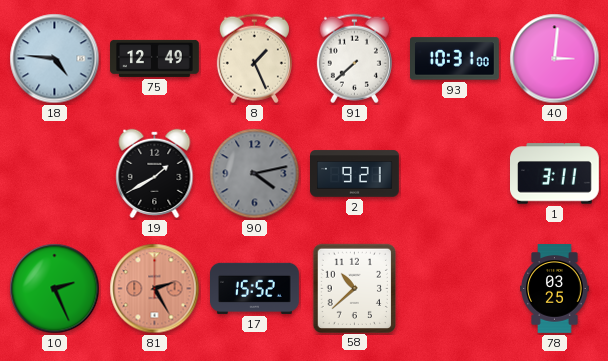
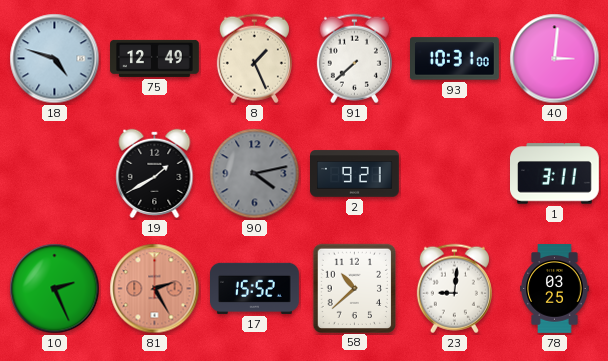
18: 4:46 -> 4:48
23: none -> 9:01
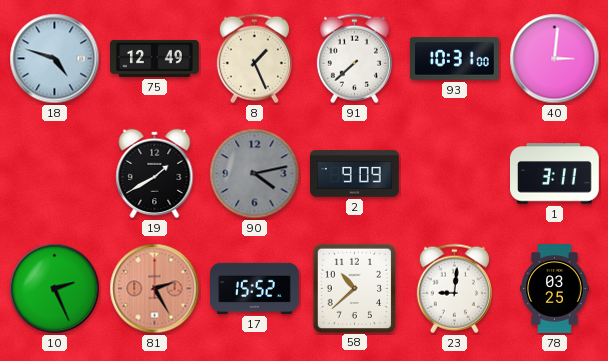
2: 9:21 -> 9:09
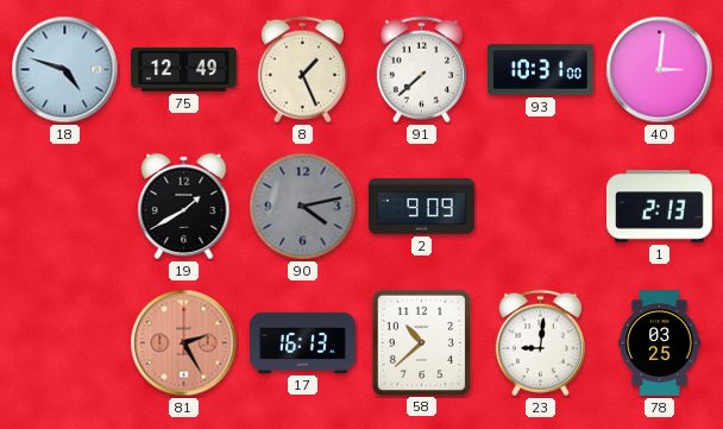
1: 3:11 -> 2:13
10: 2:26 -> none
17: 15:52 -> 16:13
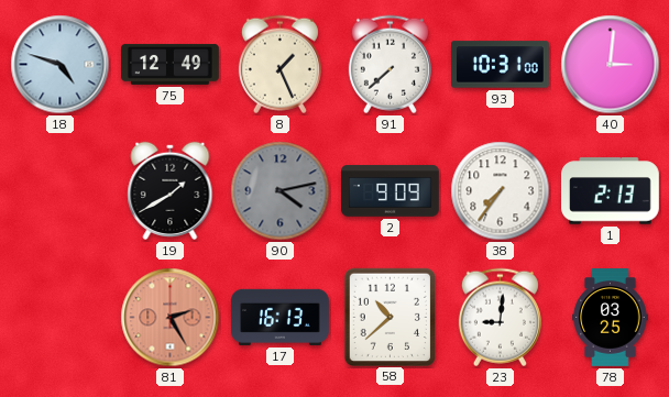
38: none -> 7:36
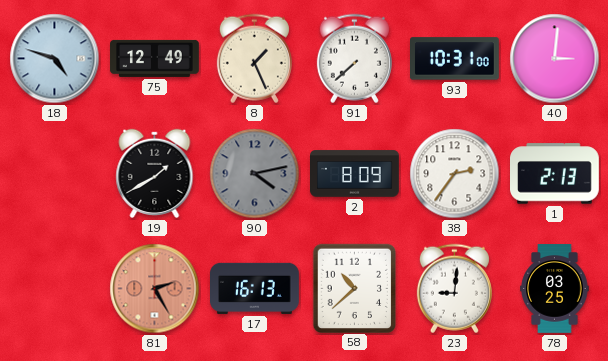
2: 9:09 -> 8:09
38: 7:36 -> 2:36
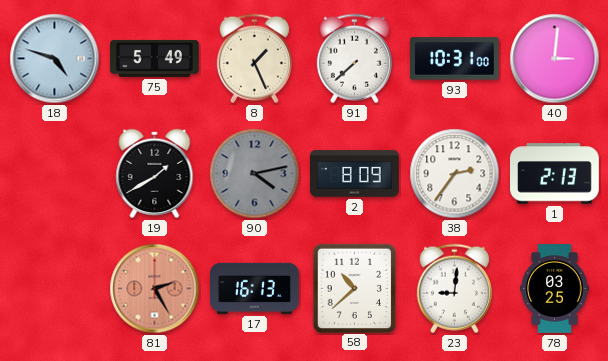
75: 12:49 -> 5:49
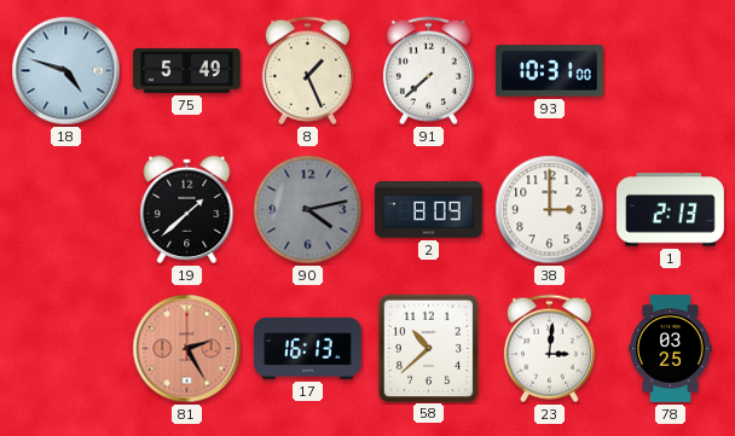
40: 3:01 -> none
19: 1:40 -> 1:38
38: 2:36 -> 3:00
23: 9:01 -> 3:01
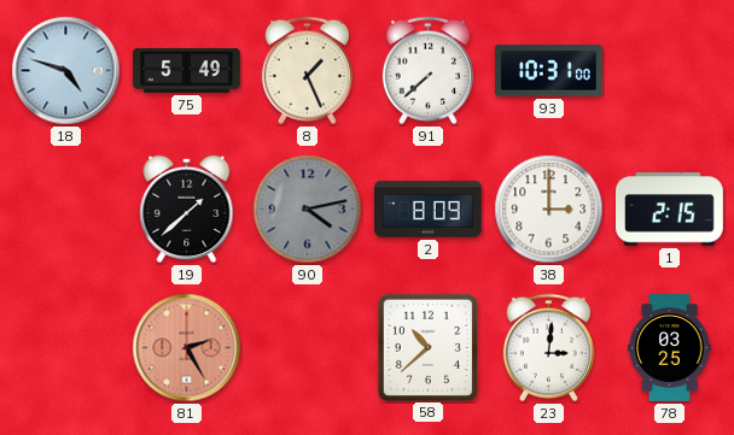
1: 2:13 -> 2:15
17: 16:13 -> none
